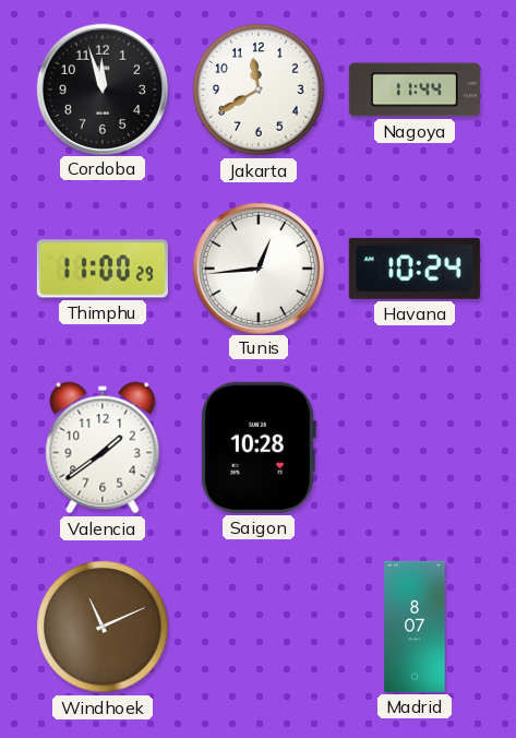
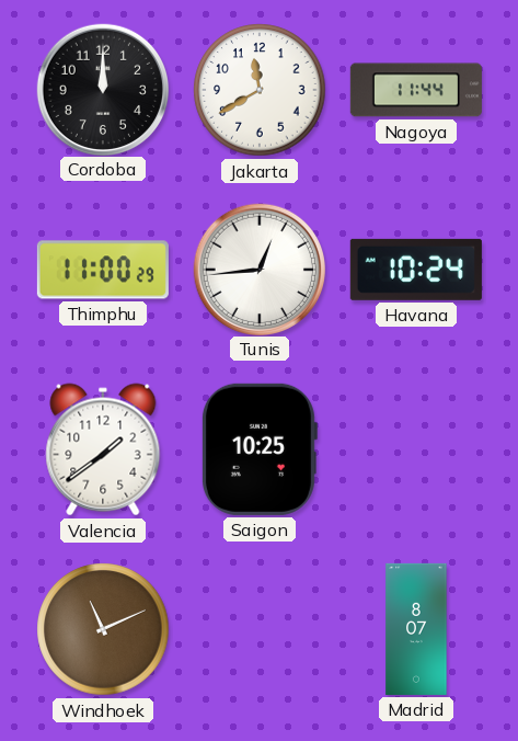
Cordoba: 11:57 -> 12:00
Saigon: 10:28 -> 10:25
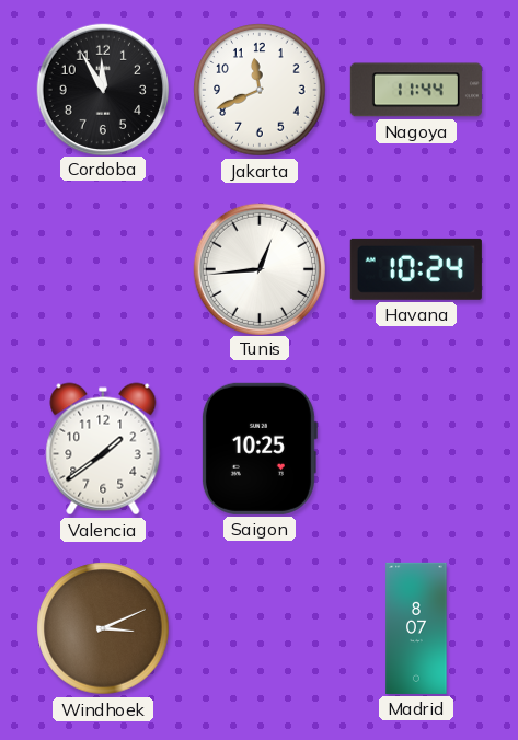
Cordoba: 12:00 -> 11:55
Jakarta: 11:40 -> 11:41
Thimphu: 11:00 -> none
Windhoek: 11:11 -> 3:11
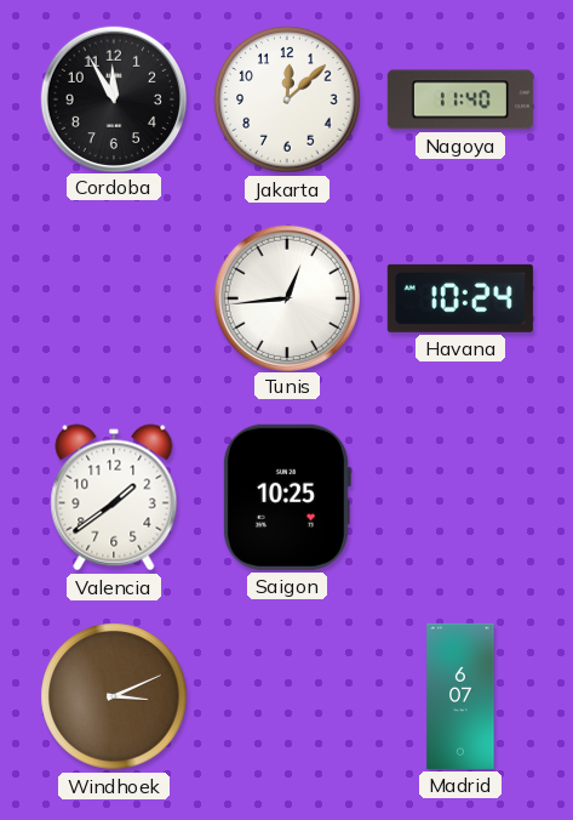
Jakarta: 11:41 -> 12:08
Nagoya: 11:44 -> 11:40
Madrid: 8:07 -> 6:07
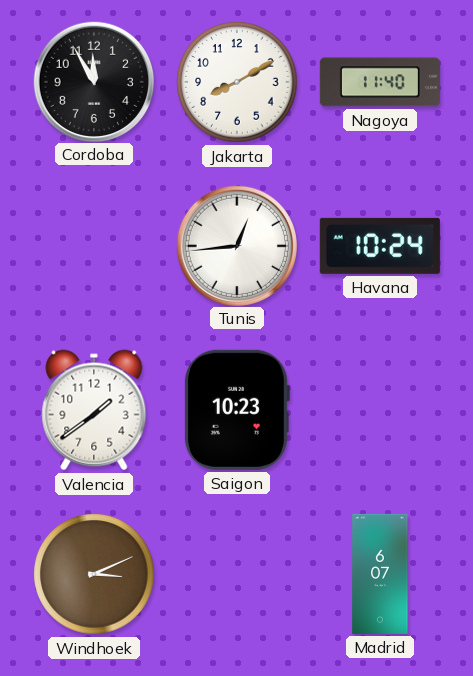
Jakarta: 12:08 -> 8:10
Saigon: 10:25 -> 10:23
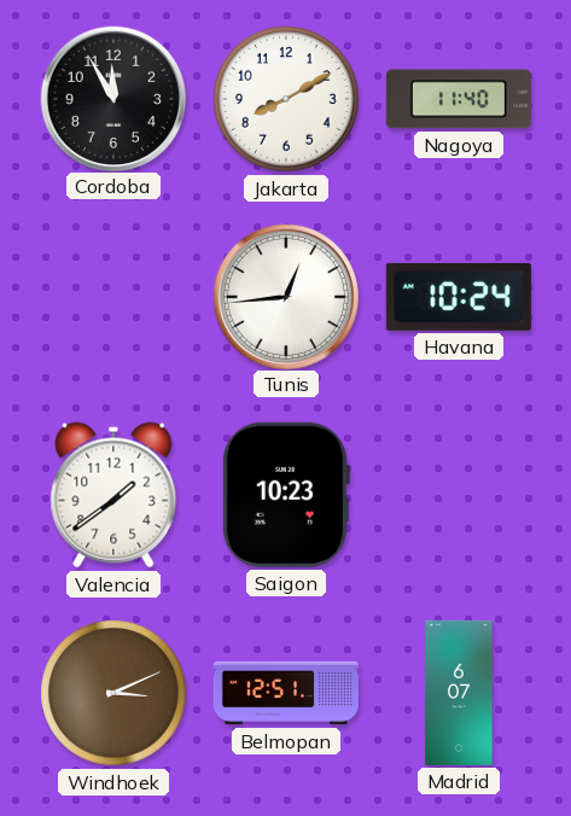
Belmopan: none -> 12:51
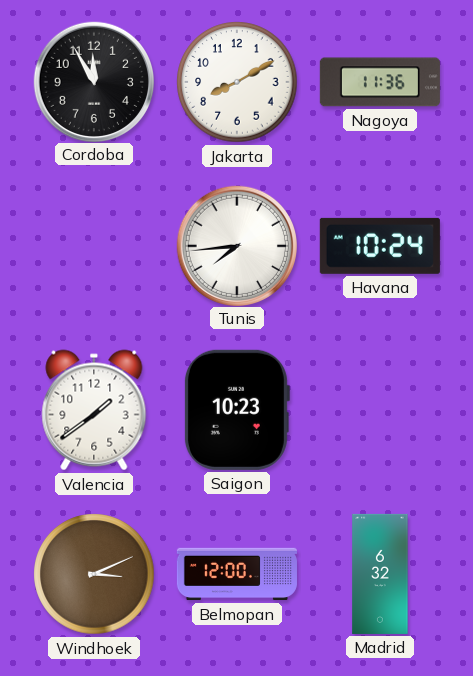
Nagoya: 11:40 -> 11:36
Tunis: 12:44 -> 7:44
Belmopan: 12:51 -> 12:00
Madrid: 6:07 -> 6:32
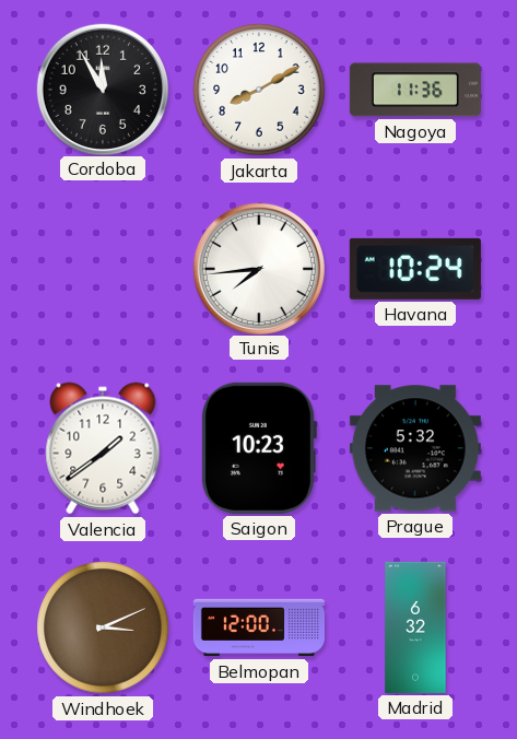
Prague: none -> 5:32
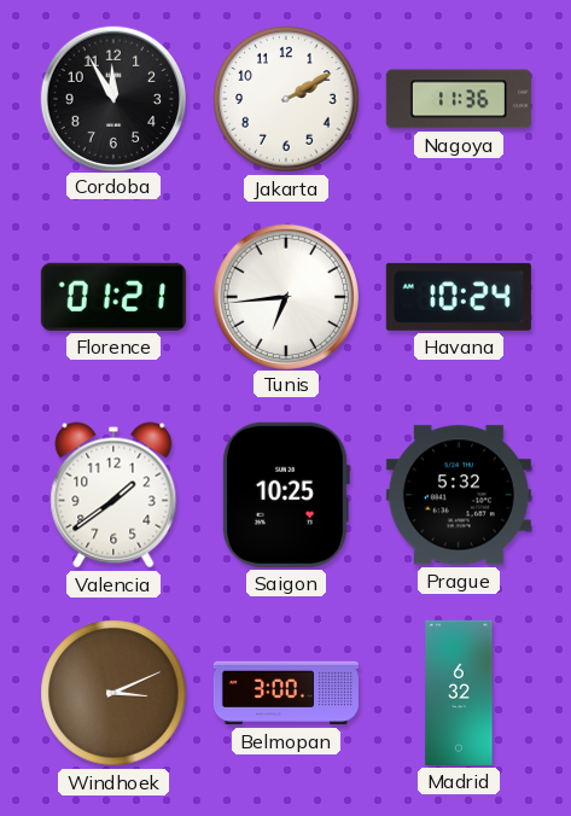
Jakarta: 8:10 -> 2:10
Florence: none -> 01:21
Tunis: 7:44 -> 6:44
Saigon: 10:23 -> 10:25
Belmopan: 12:00 -> 3:00
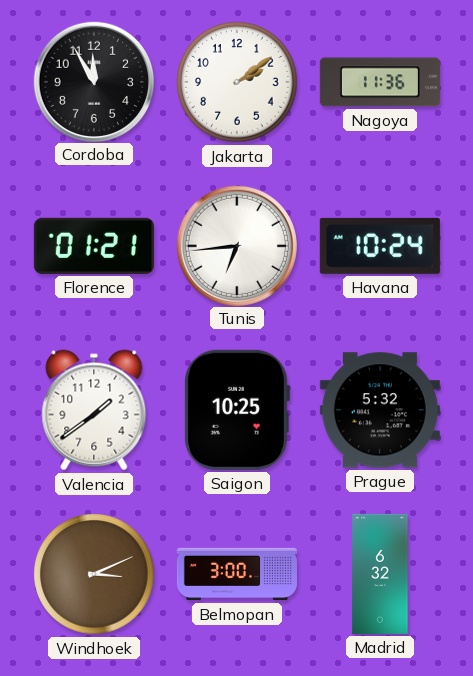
Jakarta: 2:10 -> 2:09
